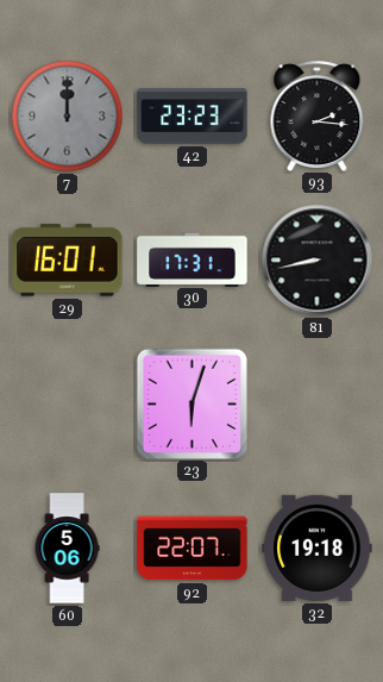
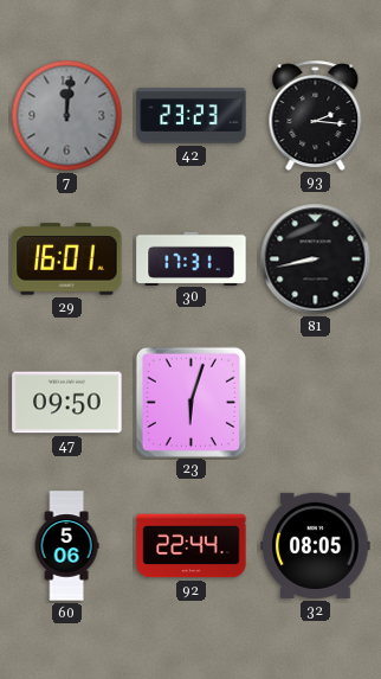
7: 12:00 -> 12:01
47: none -> 09:50
92: 22:07 -> 22:44
32: 19:18 -> 08:05
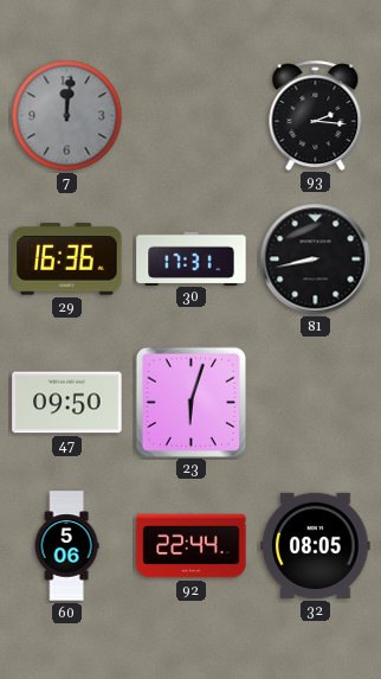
42: 23:23 -> none
29: 16:01 -> 16:36
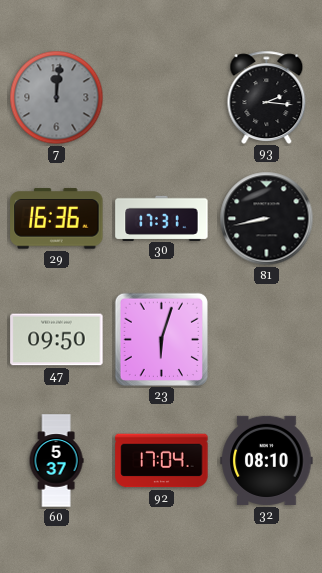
60: 5:06 -> 5:37
92: 22:44 -> 17:04
32: 08:05 -> 08:10
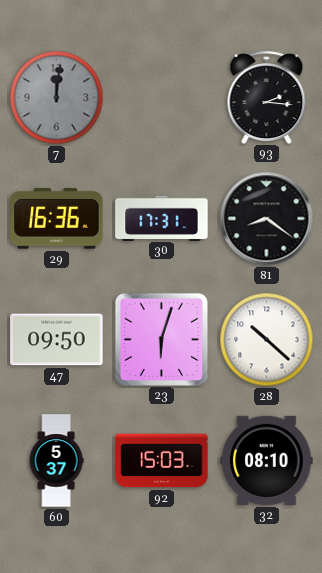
81: 8:43 -> 8:21
28: none -> 10:22
92: 17:04 -> 15:03
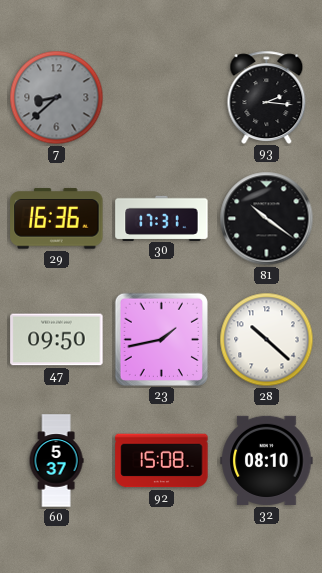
7: 12:01 -> 8:38
81: 8:21 -> 10:21
23: 6:03 -> 1:43
92: 15:03 -> 15:08
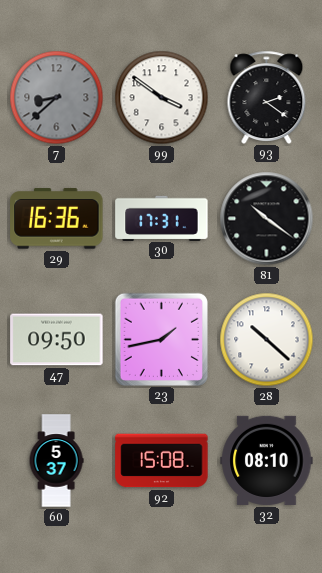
99: none -> 3:51
93: 2:16 -> 2:21
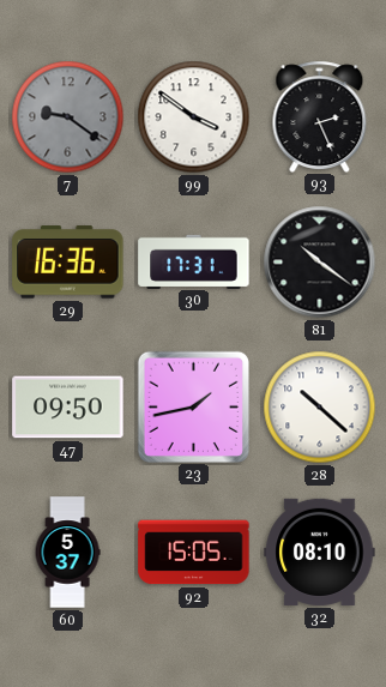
7: 8:38 -> 9:21
93: 2:21 -> 2:26
92: 15:08 -> 15:05
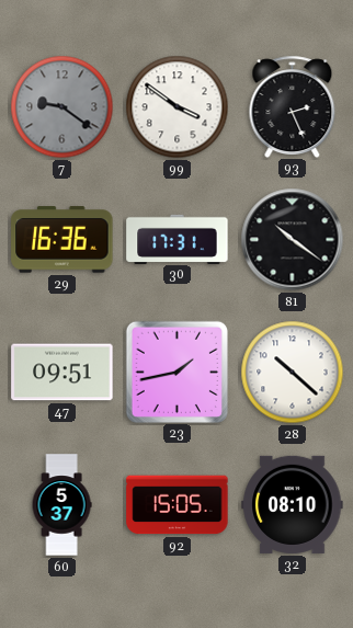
47: 09:50 -> 09:51
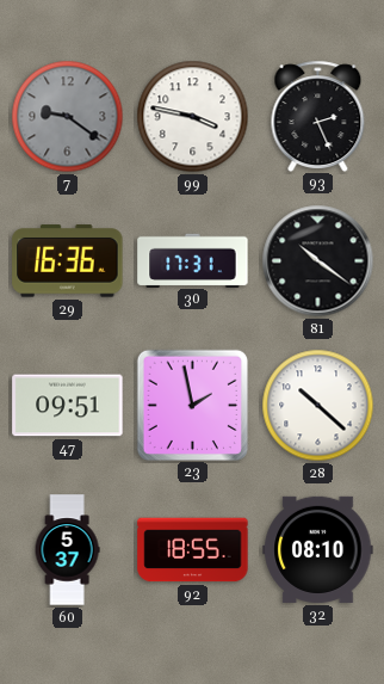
99: 3:51 -> 3:47
23: 1:43 -> 1:58
92: 15:05 -> 18:55
